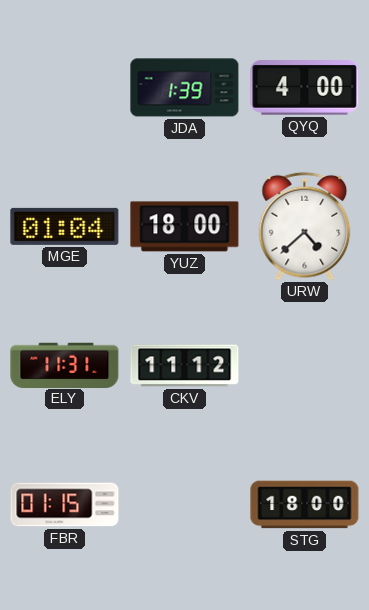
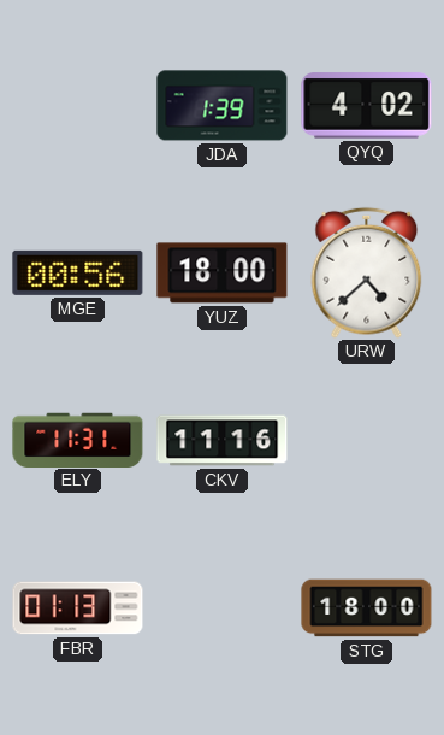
QYQ: 4:00 -> 4:02
MGE: 01:04 -> 00:56
CKV: 11:12 -> 11:16
FBR: 01:15 -> 01:13
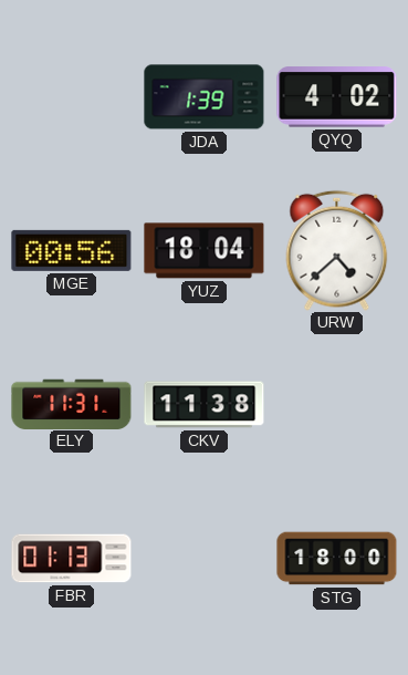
YUZ: 18:00 -> 18:04
CKV: 11:16 -> 11:38
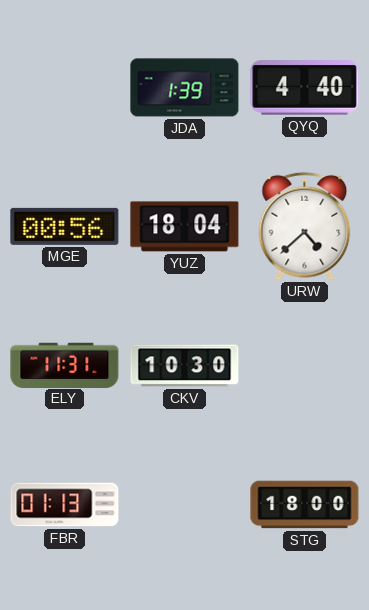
QYQ: 4:02 -> 4:40
CKV: 11:38 -> 10:30
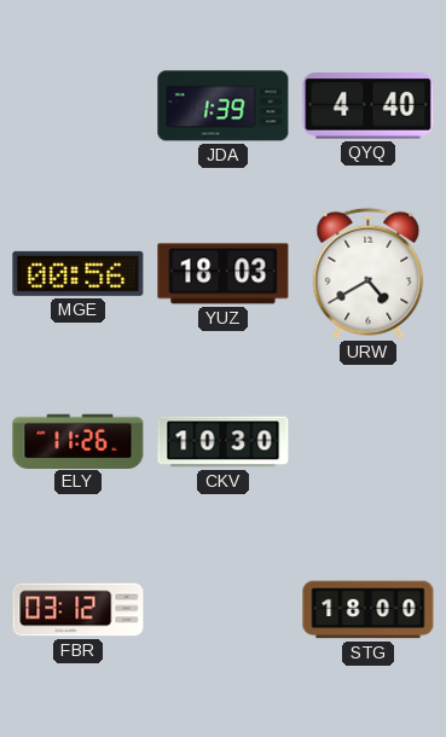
YUZ: 18:04 -> 18:03
URW: 4:38 -> 4:40
ELY: 11:31 -> 11:26
FBR: 01:13 -> 03:12
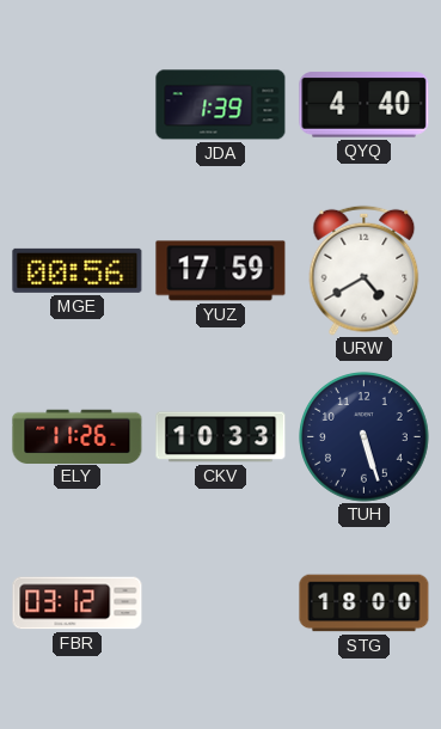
YUZ: 18:03 -> 17:59
CKV: 10:30 -> 10:33
TUH: none -> 5:27
